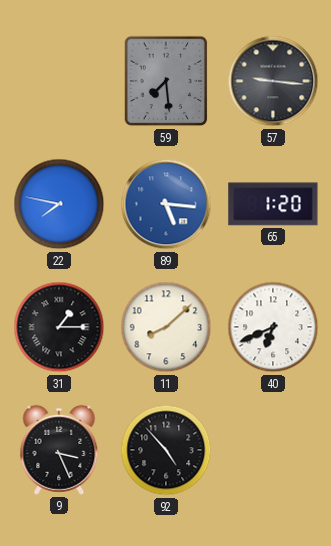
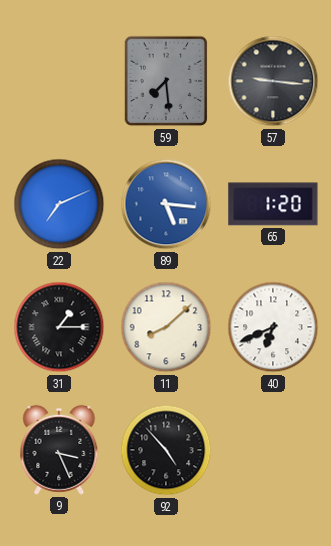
22: 7:47 -> 7:11
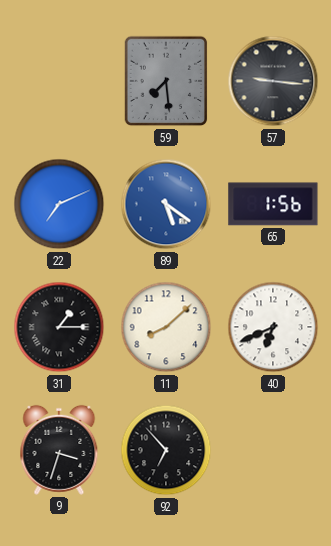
89: 5:16 -> 5:21
65: 1:20 -> 1:56
9: 3:26 -> 3:33
92: 4:53 -> 6:53
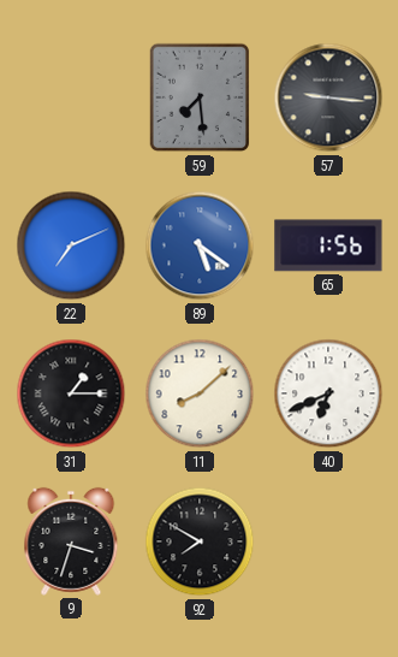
92: 6:53 -> 7:50
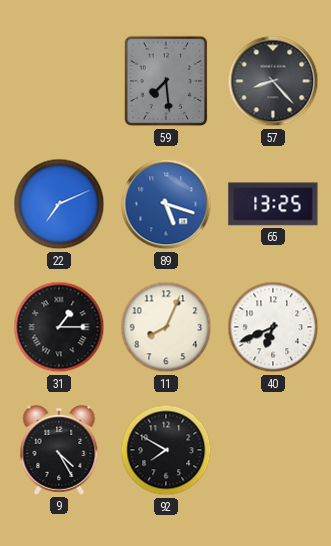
57: 9:16 -> 8:23
89: 5:21 -> 5:18
65: 1:56 -> 13:25
11: 8:08 -> 8:04
9: 3:33 -> 4:25
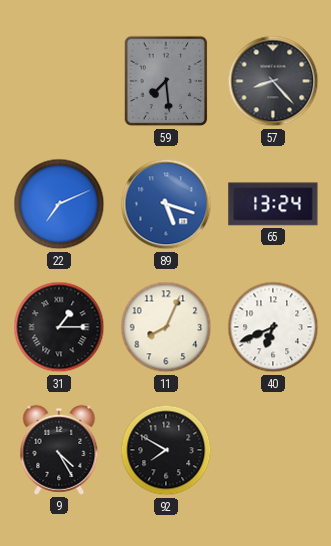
65: 13:25 -> 13:24
